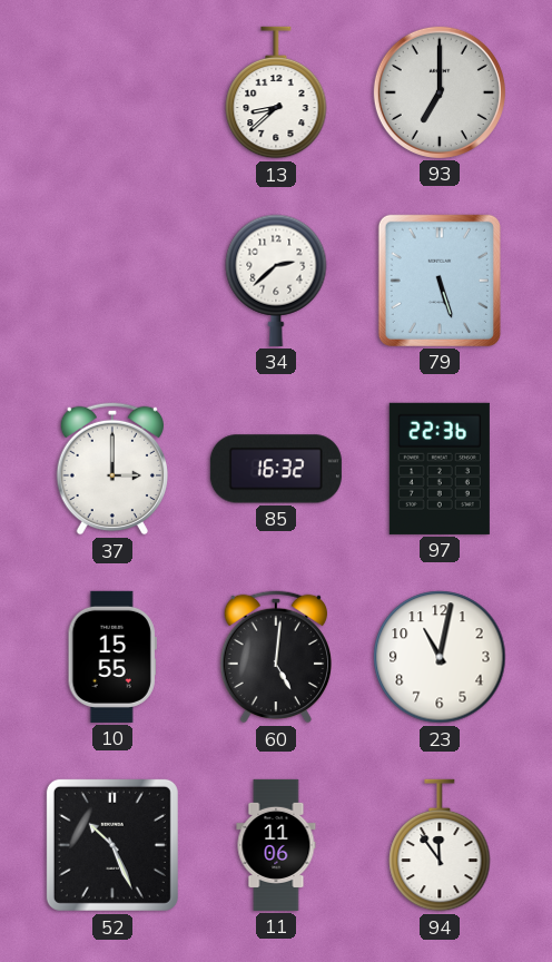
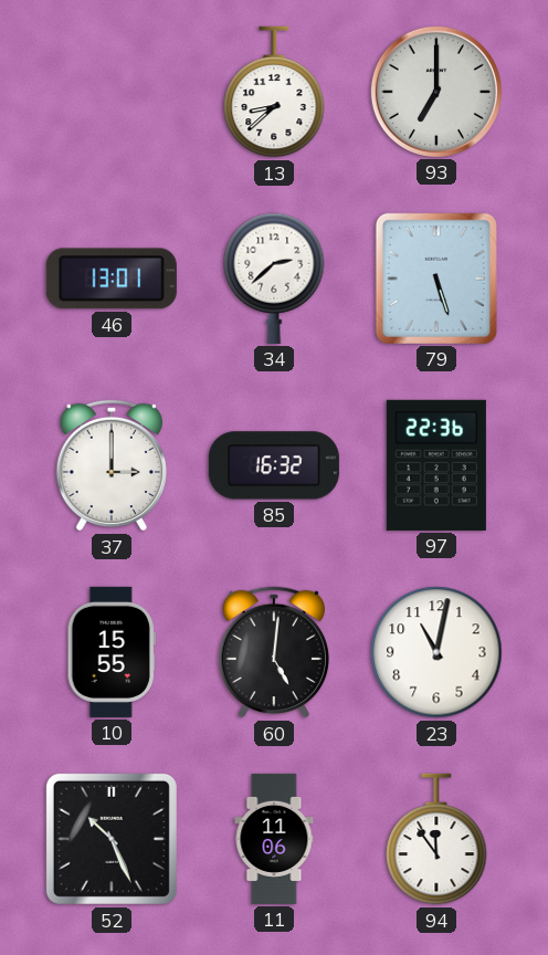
46: none -> 13:01
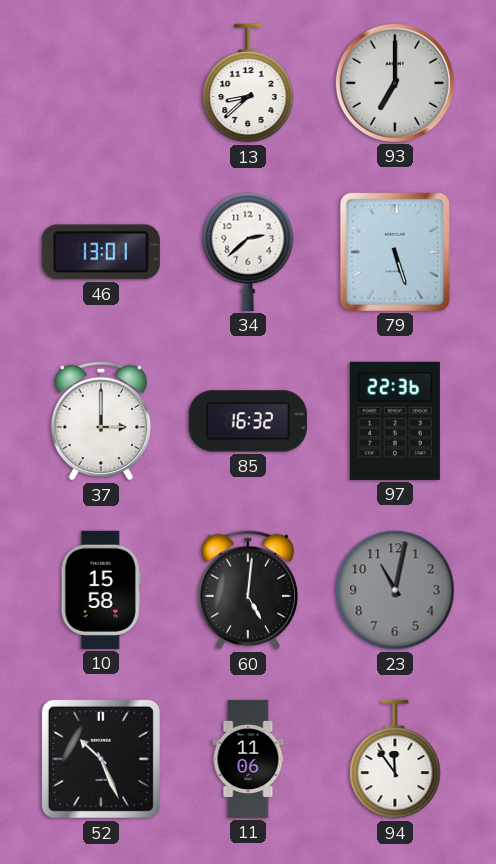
10: 15:55 -> 15:58
23 dial: white -> grey
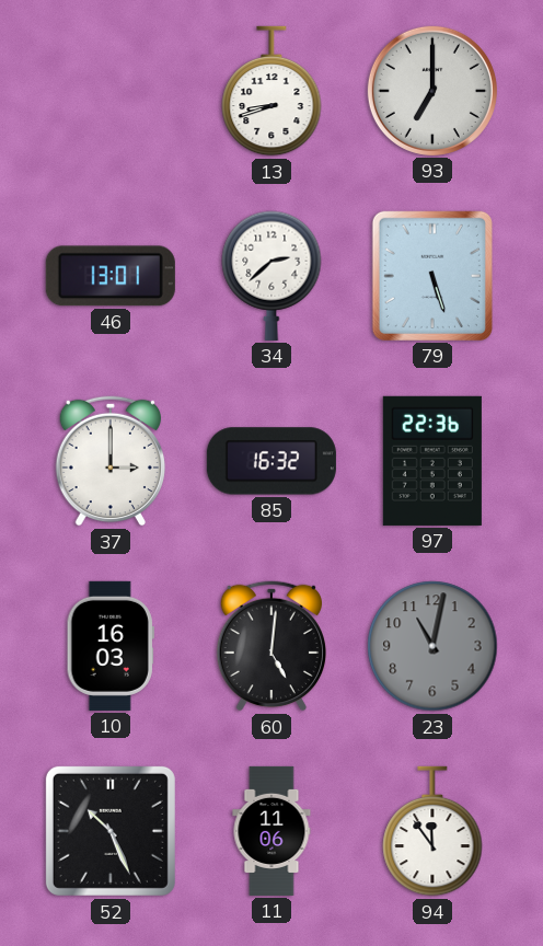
13: 8:38 -> 8:42
10: 15:58 -> 16:03
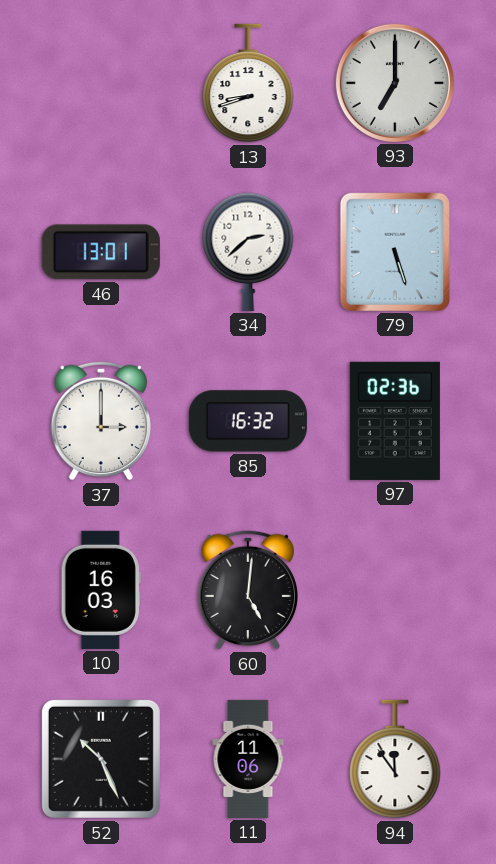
97: 22:36 -> 02:36
23: 11:02 -> none
